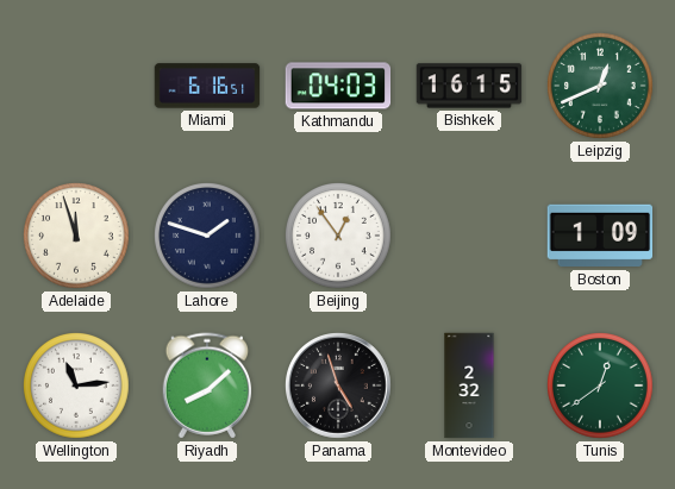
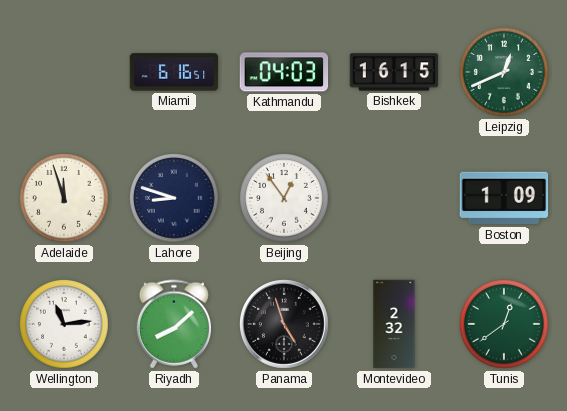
Lahore: 1:48 -> 8:48
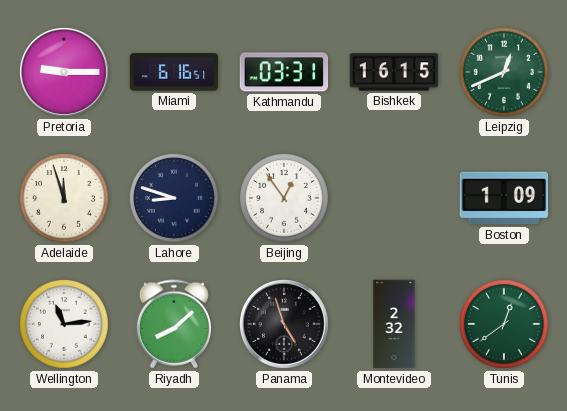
Pretoria: none -> 9:15
Kathmandu: 04:03 -> 03:31
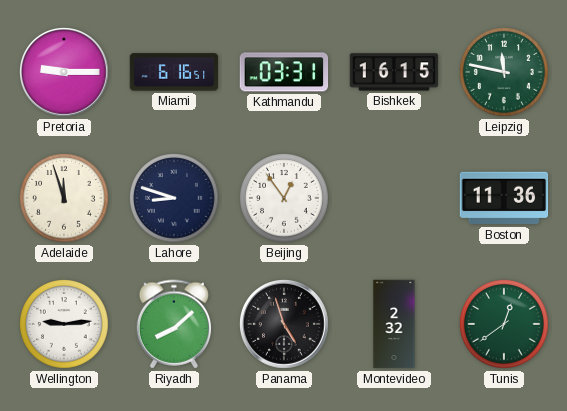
Leipzig: 12:41 -> 11:47
Boston: 1:09 -> 11:36
Wellington: 11:14 -> 9:14
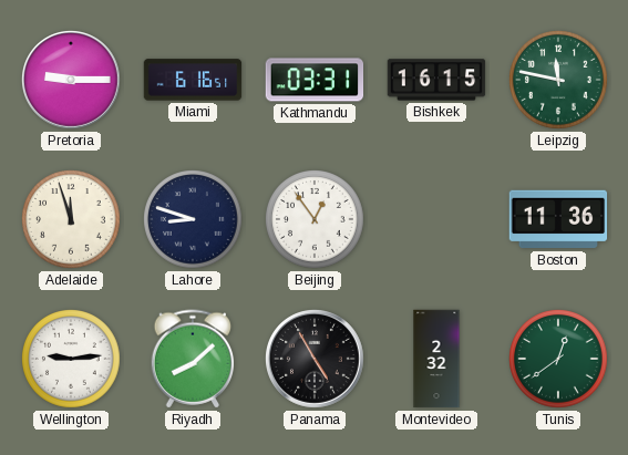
Panama: 4:57 -> 4:55
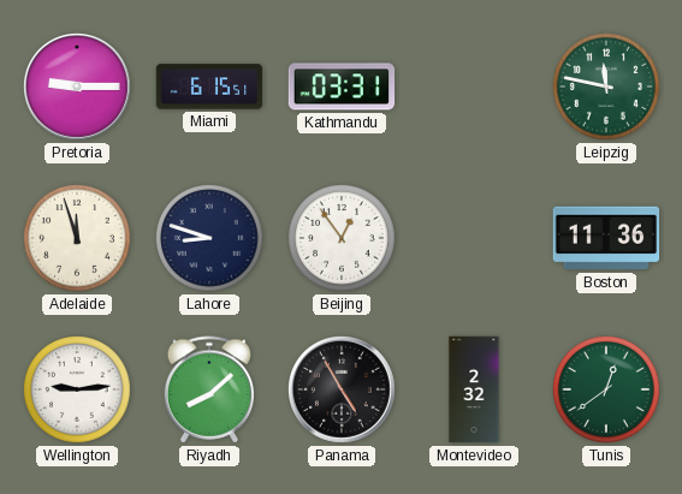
Miami: 6:16 -> 6:15
Bishkek: 16:15 -> none
